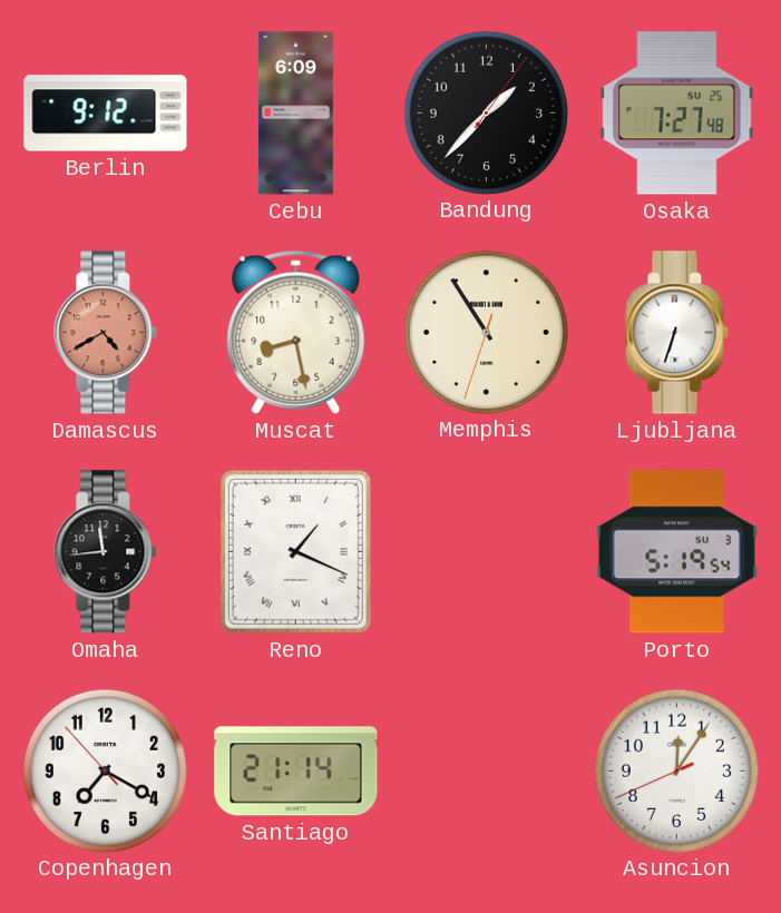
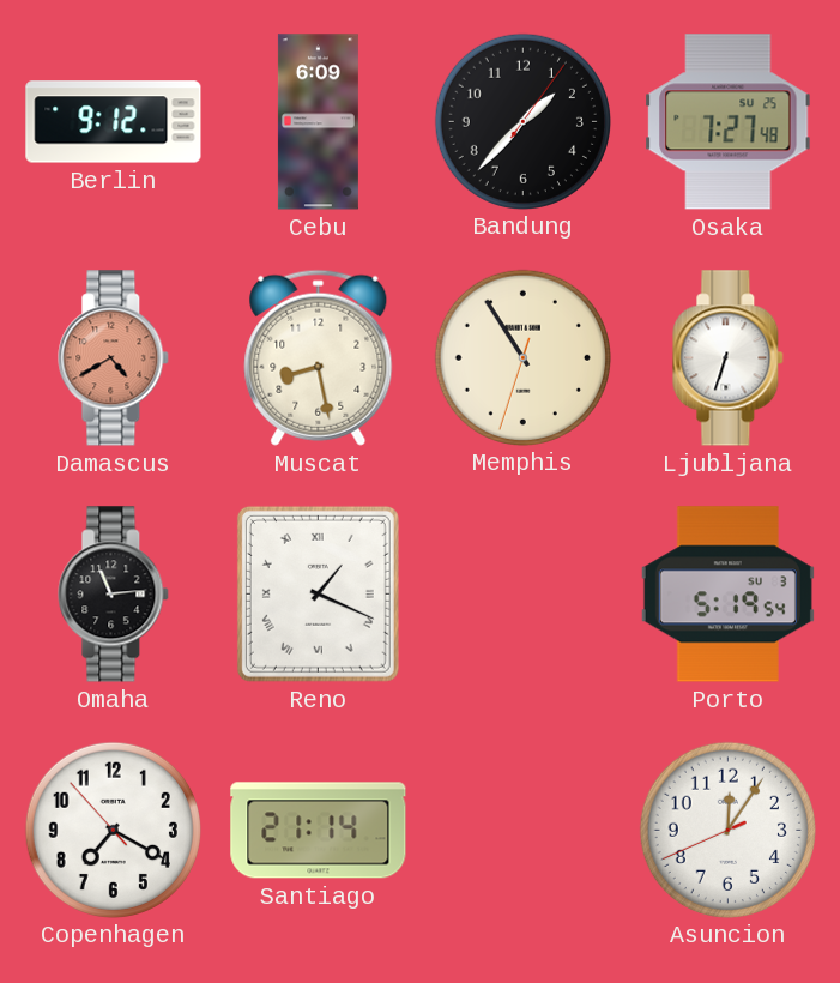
Omaha: 11:44 -> 11:14
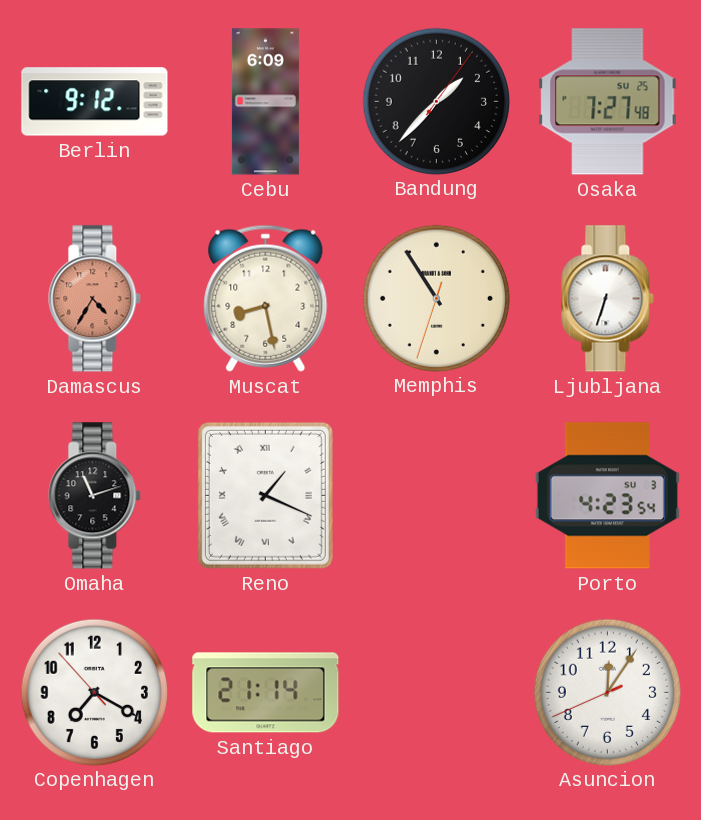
Damascus: 4:40 -> 4:35
Omaha: 11:14 -> 11:12
Porto: 5:19 -> 4:23
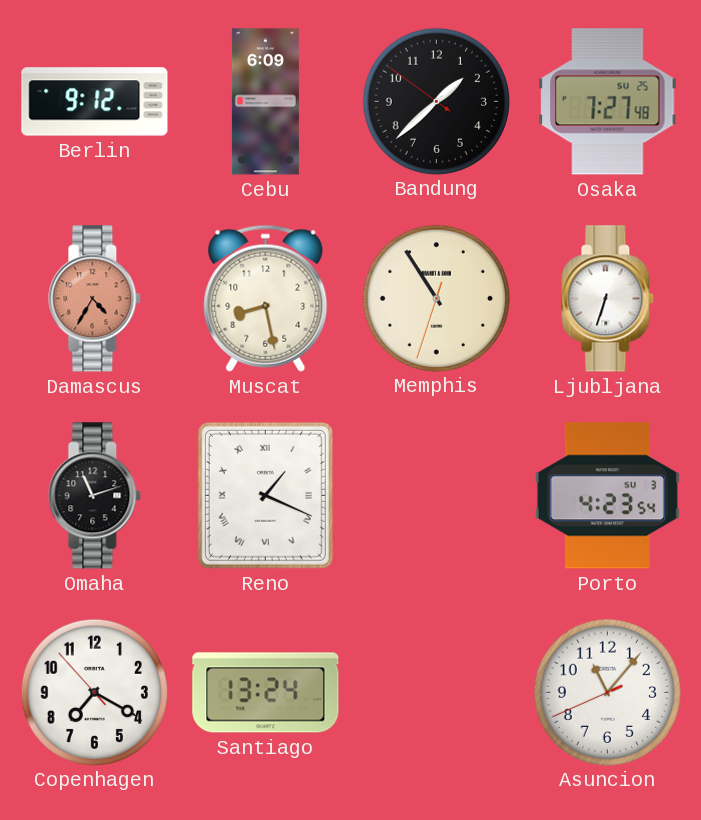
Bandung: 1:37:06 -> 1:37:51
Santiago: 21:14 -> 13:24
Asuncion: 12:05 -> 11:06
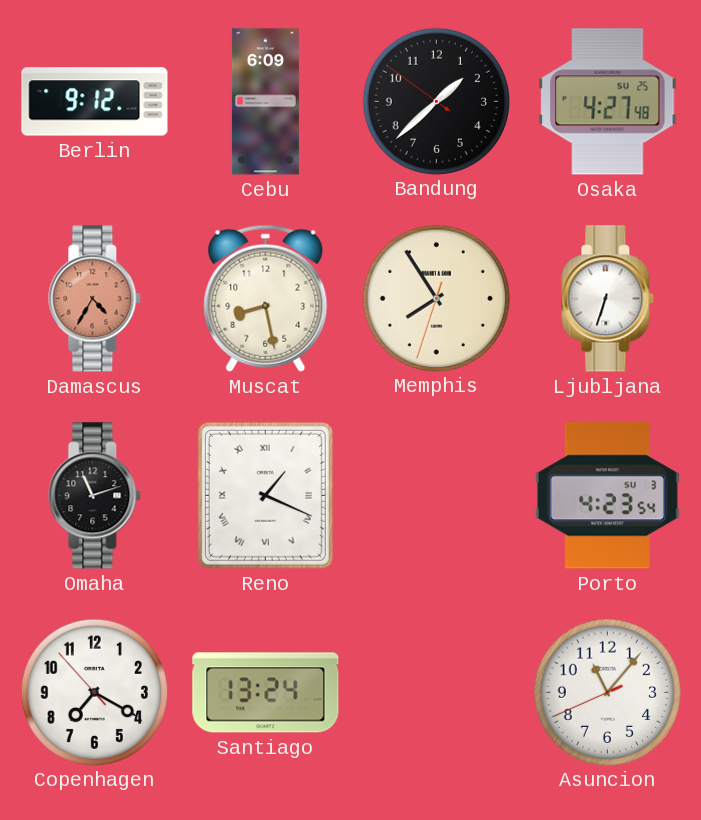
Osaka: 7:27 -> 4:27
Memphis: 10:54 -> 7:54
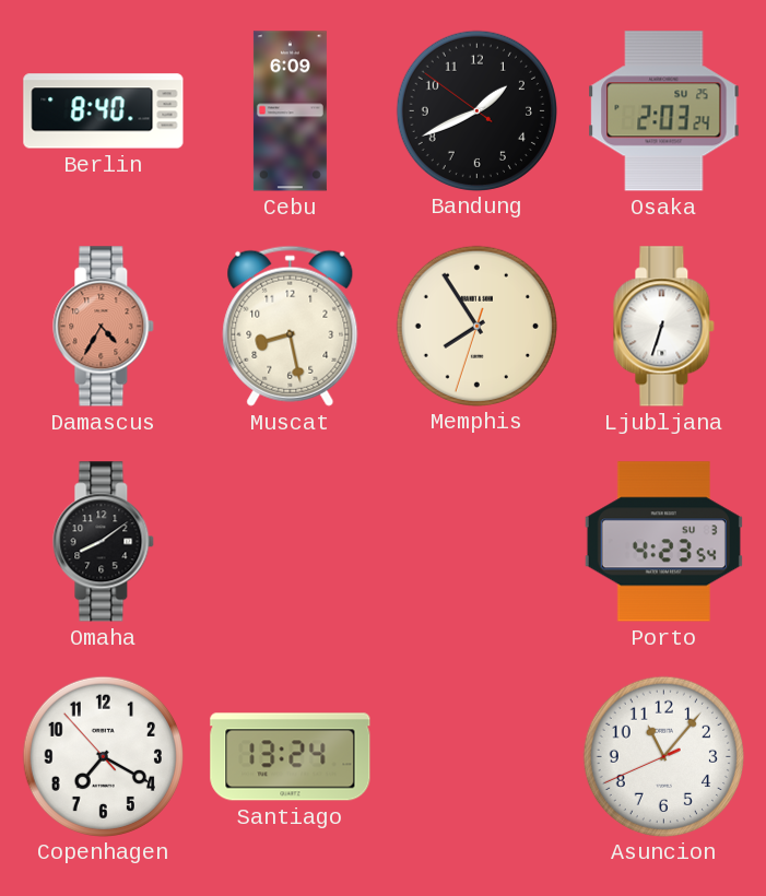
Berlin: 9:12 -> 8:40
Bandung: 1:37 -> 1:40
Osaka: 4:27 -> 2:03
Omaha: 11:12 -> 8:09
Reno: 1:19 -> none
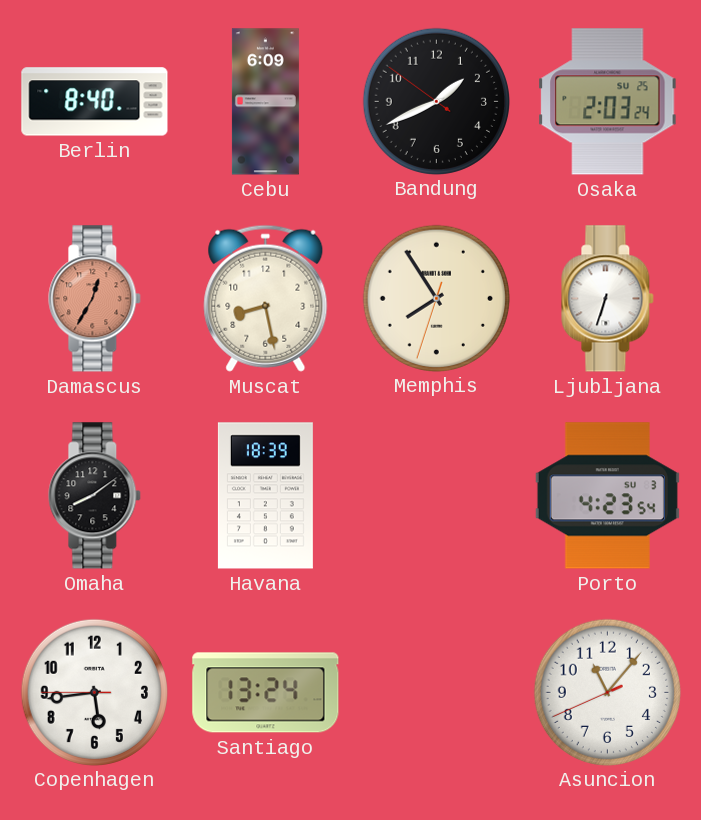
Damascus: 4:35 -> 12:35
Havana: none -> 18:39
Copenhagen: 7:19 -> 5:43
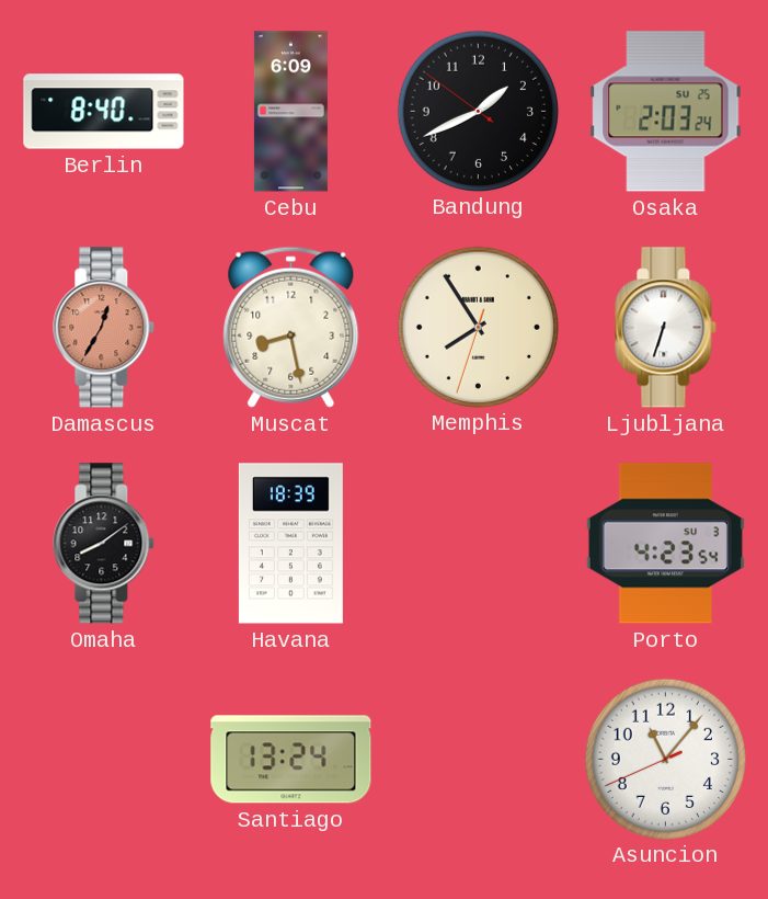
Copenhagen: 5:43 -> none
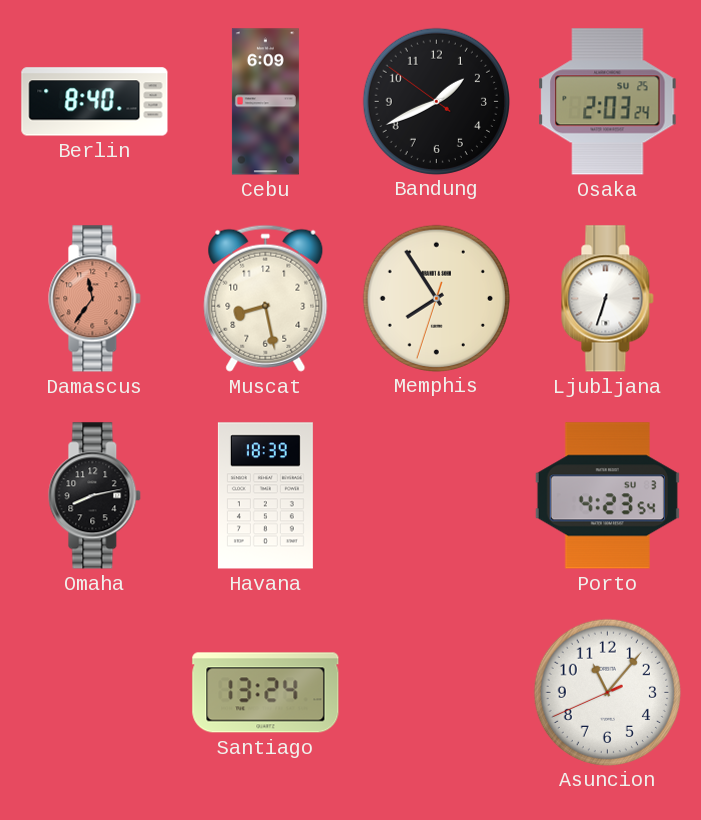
Damascus: 12:35 -> 11:36
Omaha: 8:09 -> 8:13
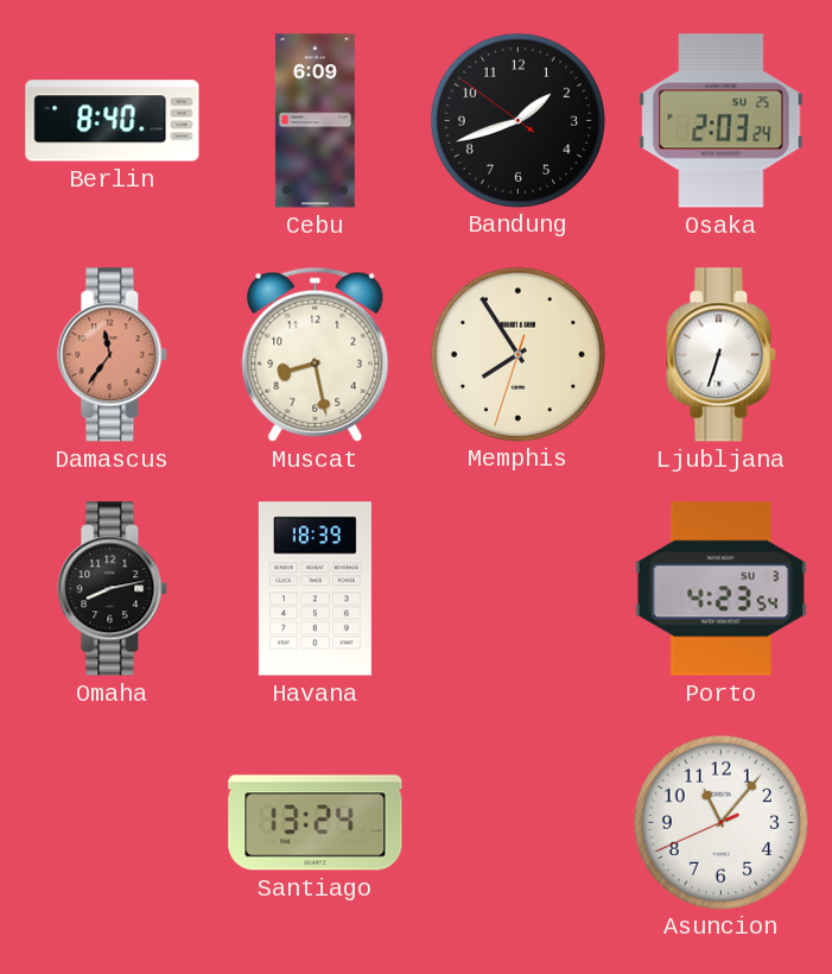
Bandung: 1:40 -> 1:41
